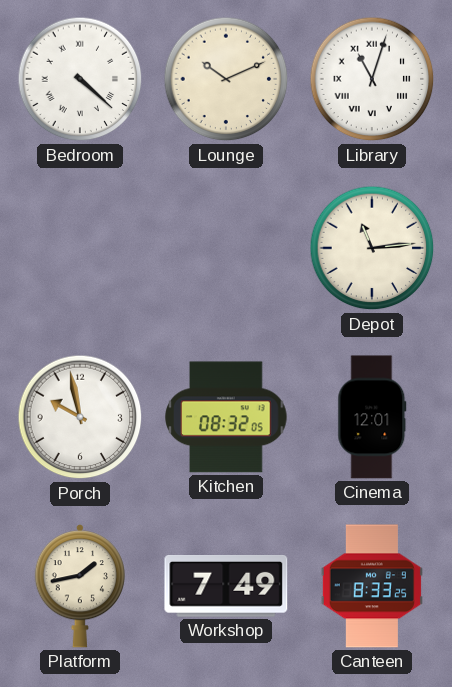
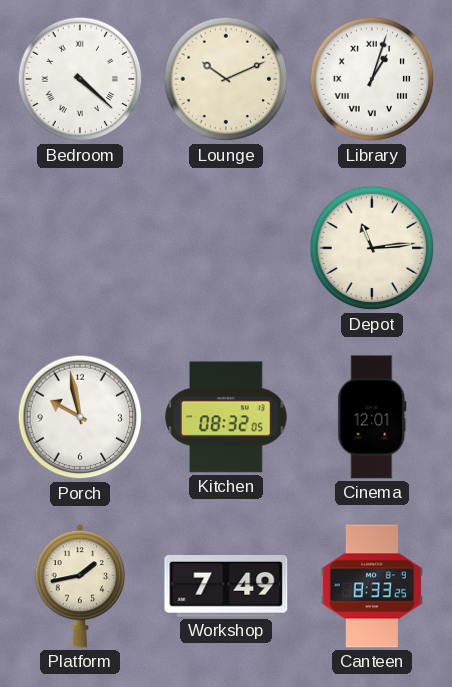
Library: 11:03 -> 1:03
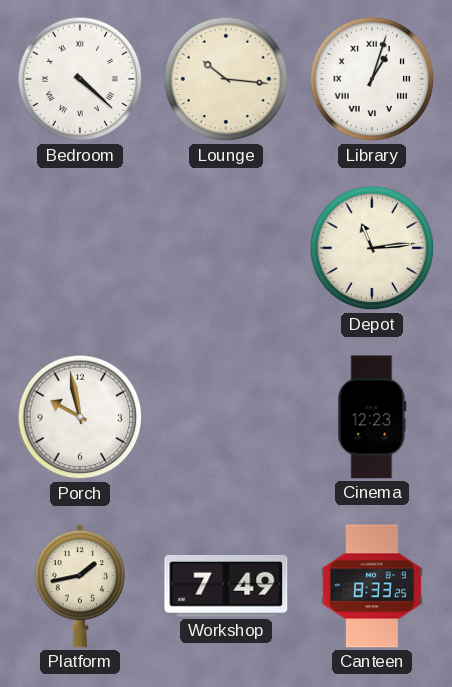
Lounge: 10:11 -> 10:16
Kitchen: 08:32 -> none
Cinema: 12:01 -> 12:23
